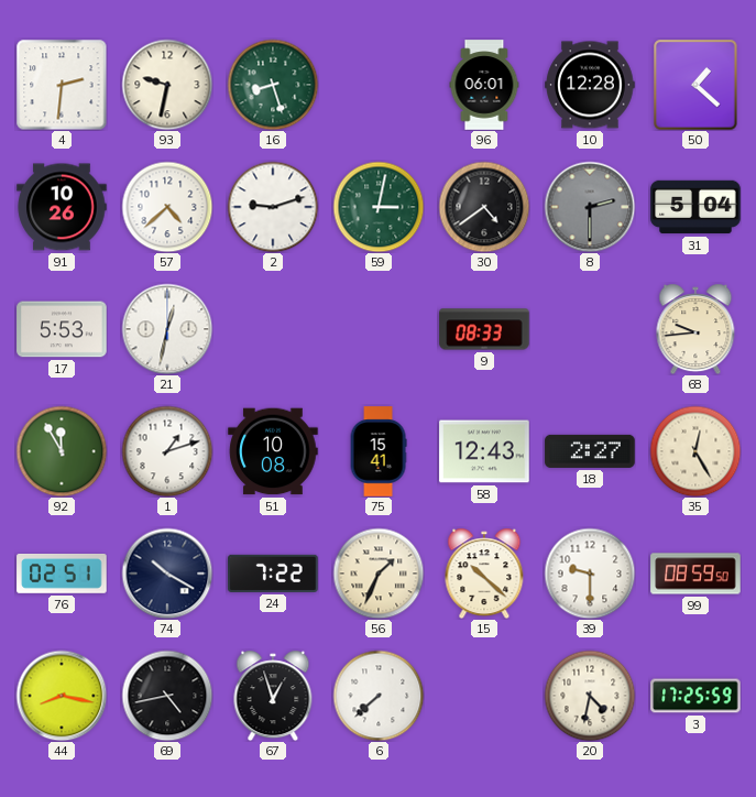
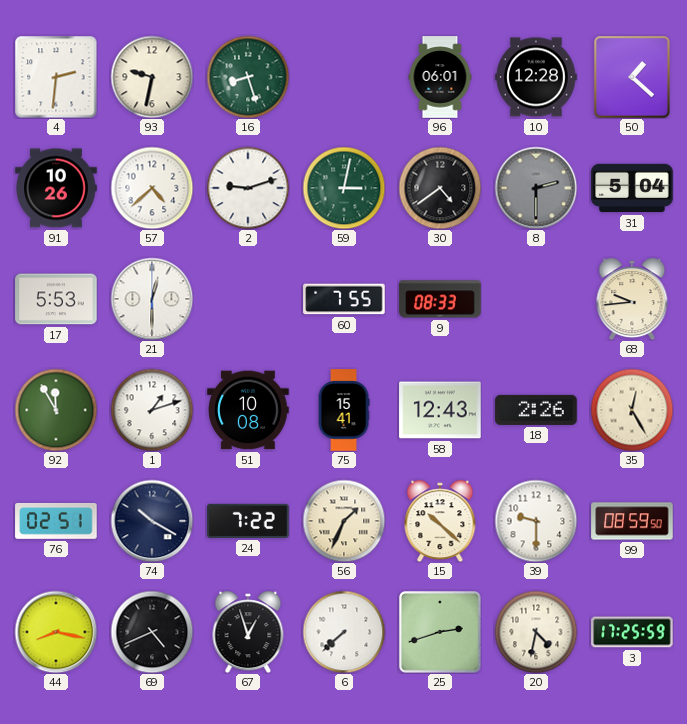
21: 12:32 -> 12:30
60: none -> 7:55
18: 2:27 -> 2:26
69: 4:43 -> 4:41
25: none -> 2:42
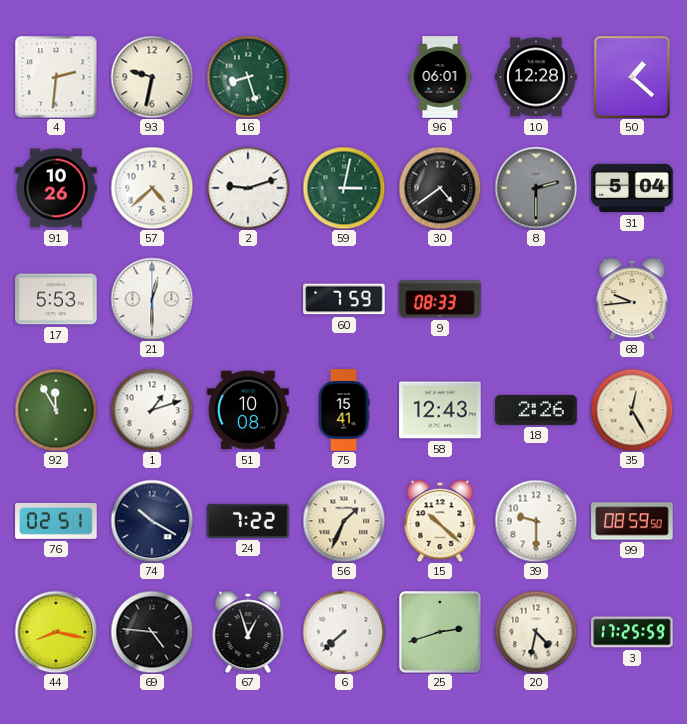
60: 7:55 -> 7:59
69: 4:41 -> 4:46
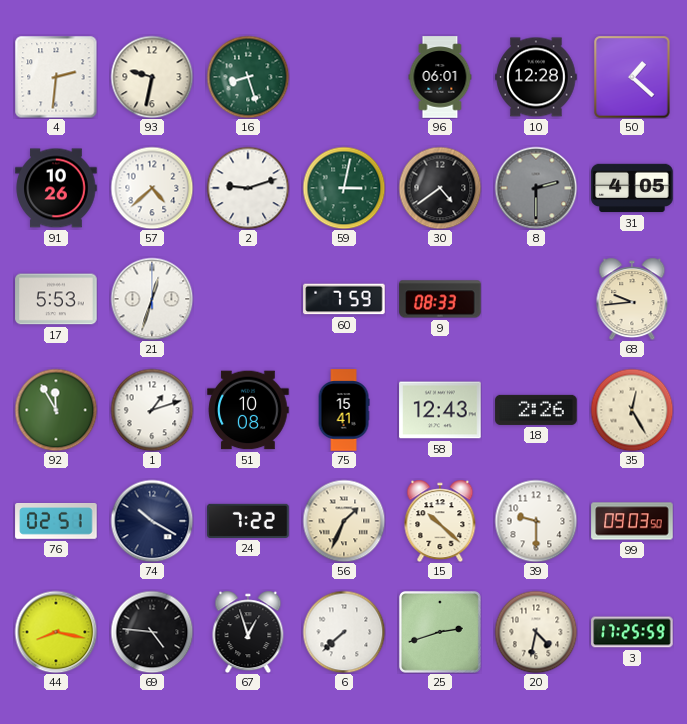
31: 5:04 -> 4:05
21: 12:30 -> 12:33
99: 08:59 -> 09:03
